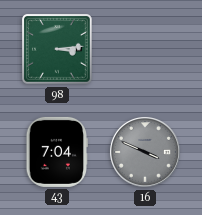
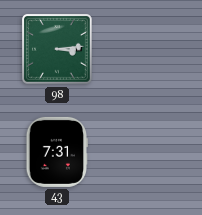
43: 7:04 -> 7:31
16: 3:49 -> none
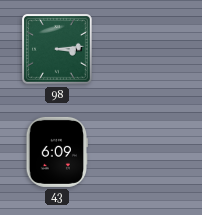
43: 7:31 -> 6:09
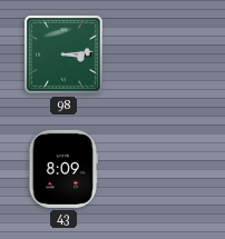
43: 6:09 -> 8:09
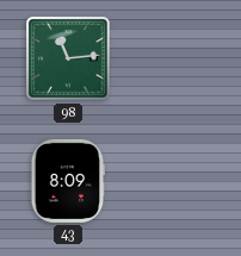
98: 3:14 -> 11:14
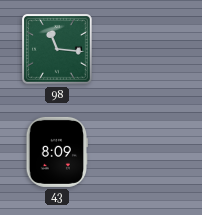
98: 11:14 -> 11:16
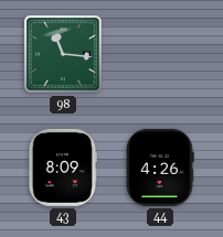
44: none -> 4:26
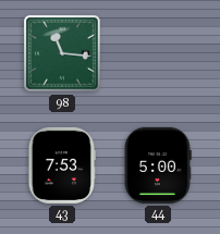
43: 8:09 -> 7:53
44: 4:26 -> 5:00
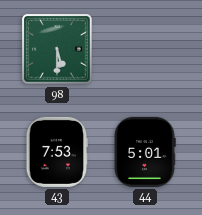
98: 11:16 -> 5:30
44: 5:00 -> 5:01
